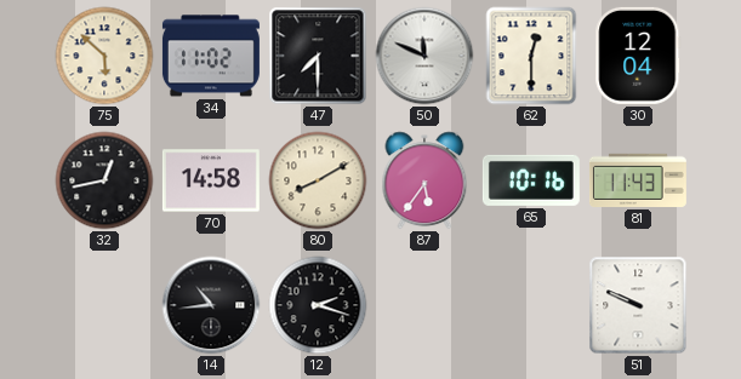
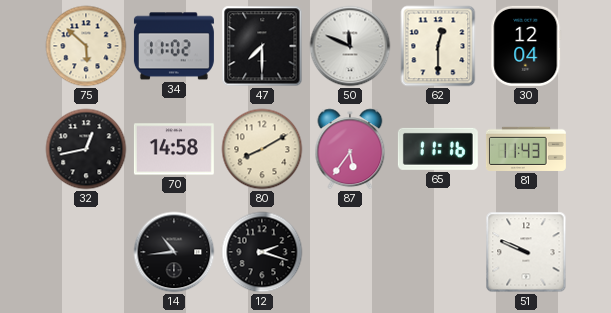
65: 10:16 -> 11:16
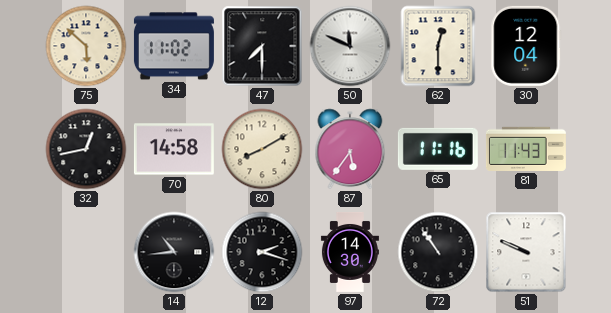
97: none -> 14:30
72: none -> 10:54
